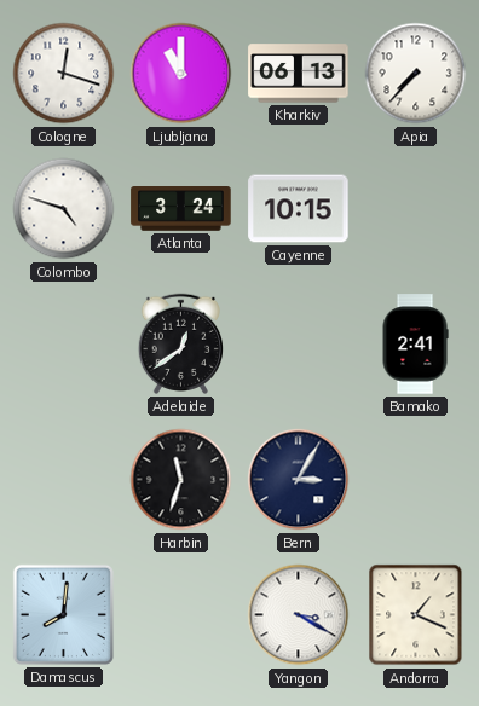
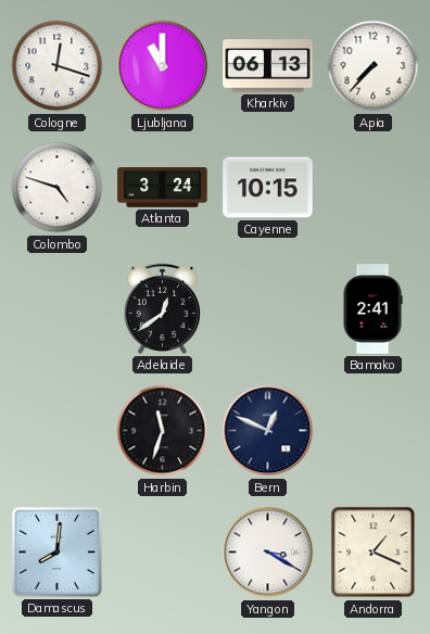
Bern: 3:05 -> 12:49
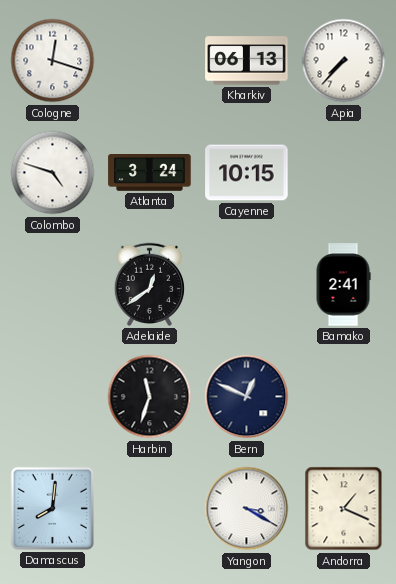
Ljubljana: 11:00 -> none
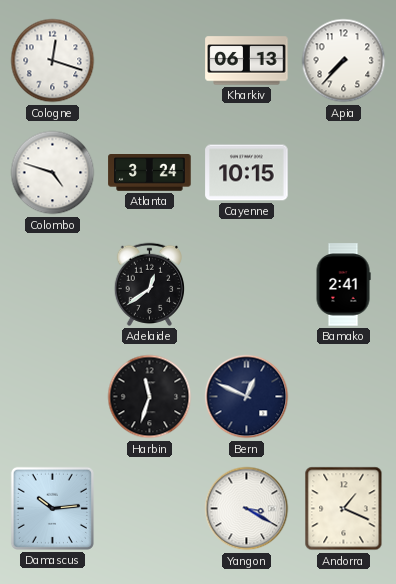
Damascus: 8:01 -> 10:14
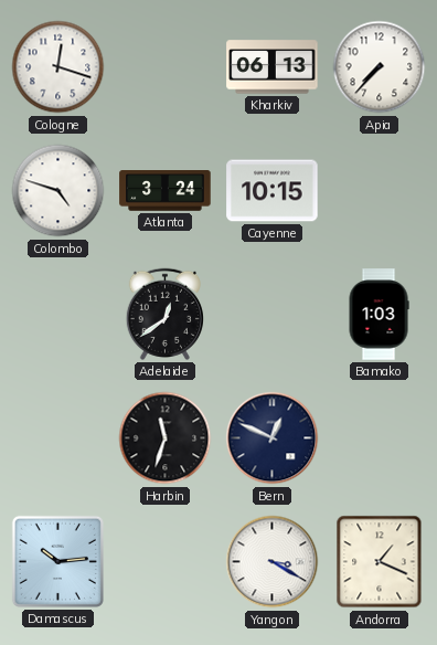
Bamako: 2:41 -> 1:03
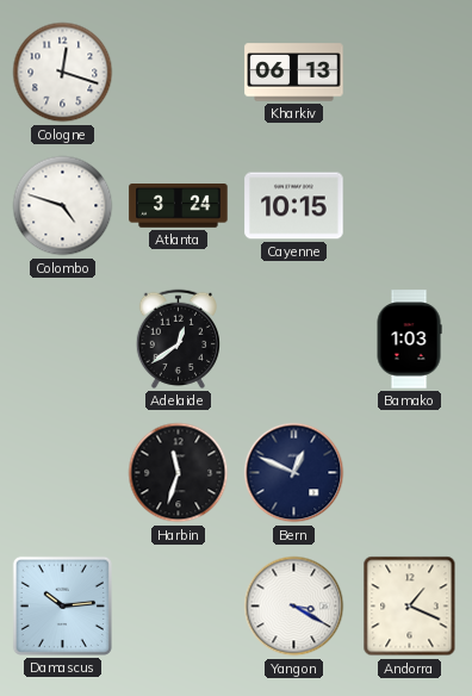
Apia: 7:37 -> none
